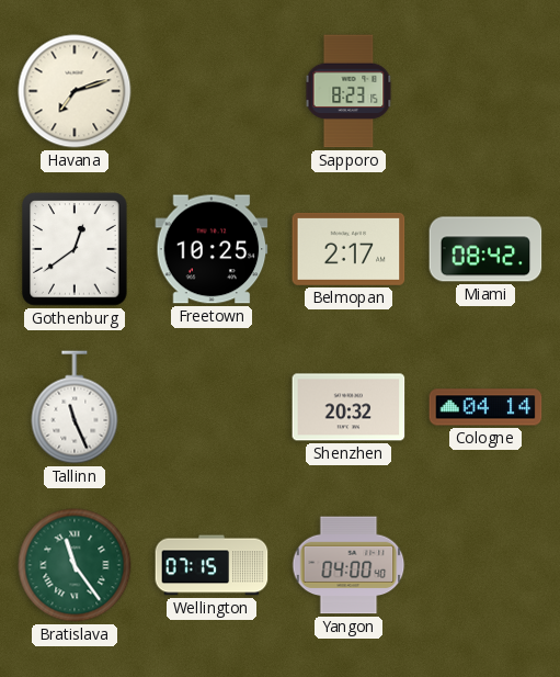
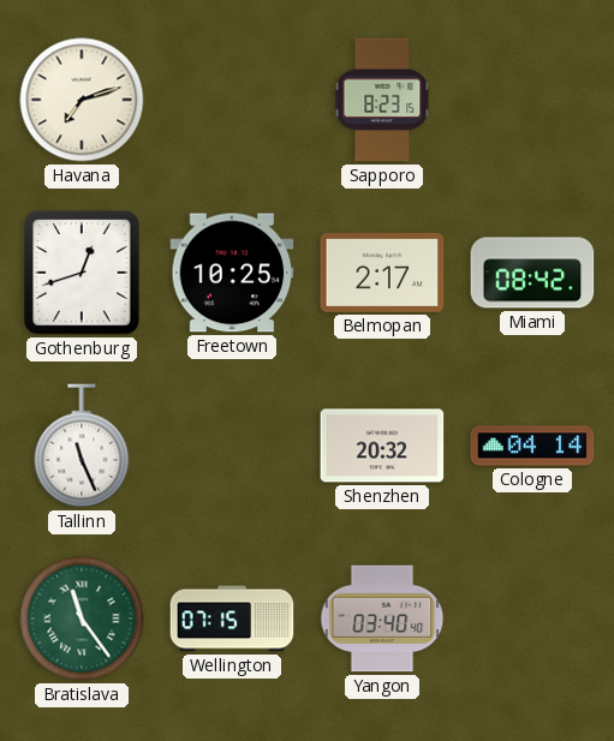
Gothenburg: 12:39 -> 12:42
Yangon: 04:00 -> 03:40
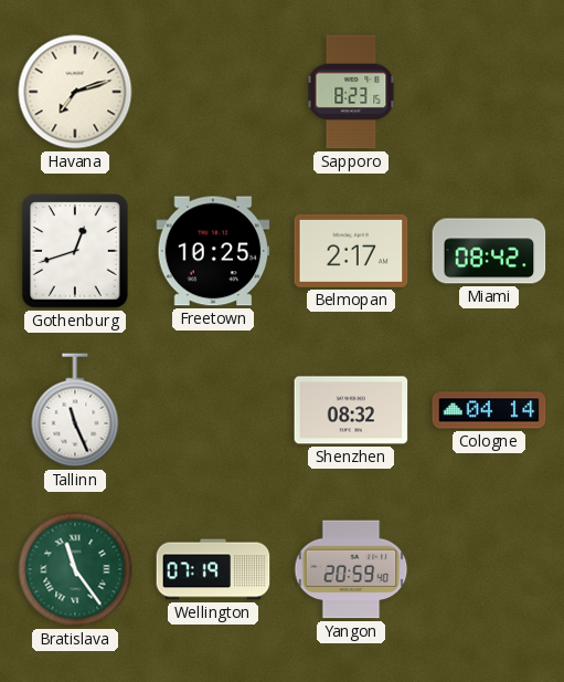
Shenzhen: 20:32 -> 08:32
Wellington: 07:15 -> 07:19
Yangon: 03:40 -> 20:59
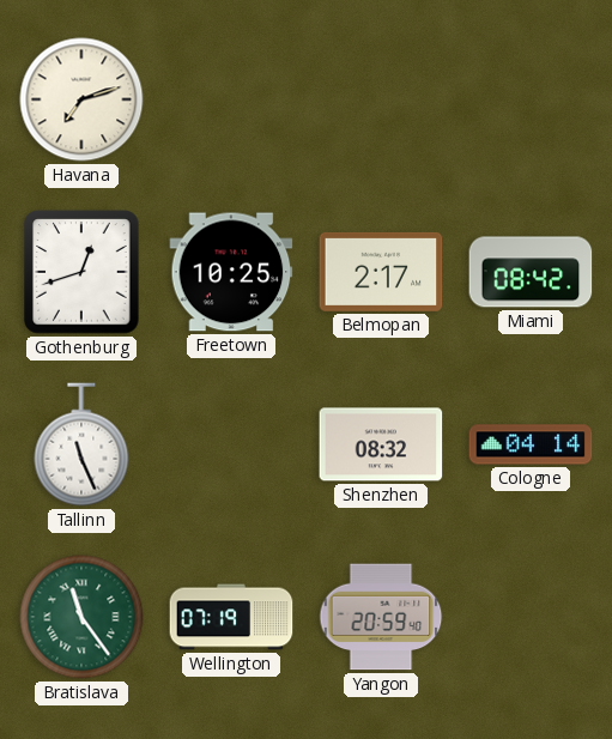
Sapporo: 8:23 -> none
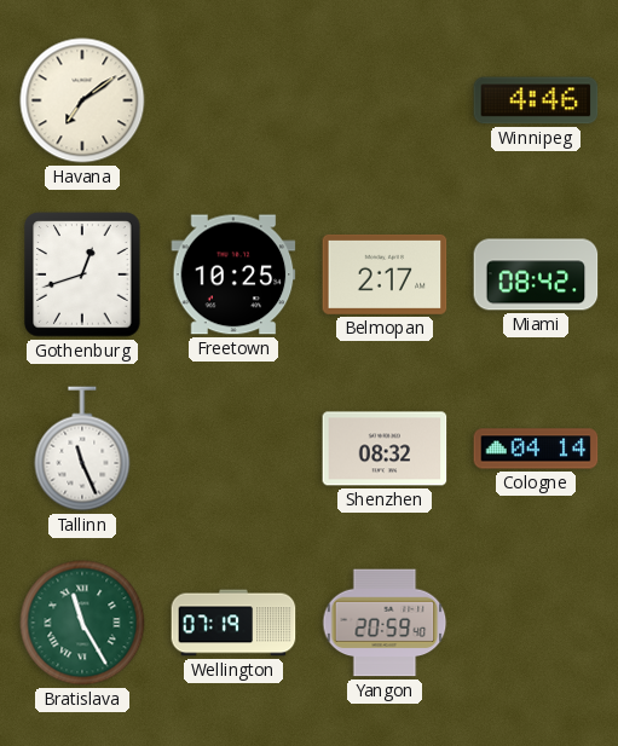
Havana: 7:12 -> 7:09
Winnipeg: none -> 4:46
Bratislava: 11:24 -> 11:25
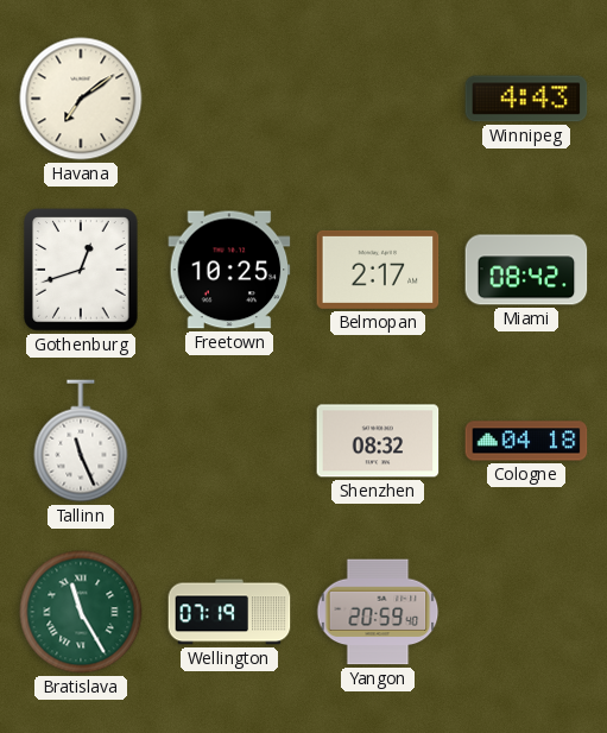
Winnipeg: 4:46 -> 4:43
Cologne: 04:14 -> 04:18
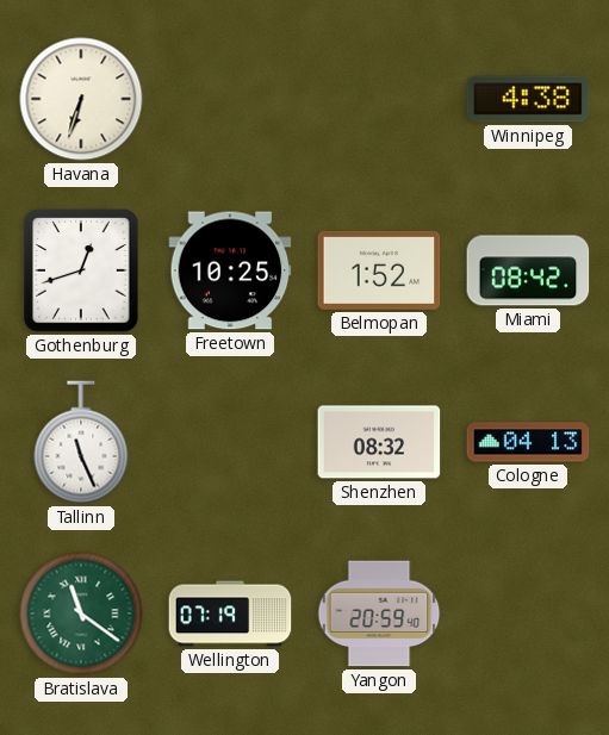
Havana: 7:09 -> 6:33
Winnipeg: 4:43 -> 4:38
Belmopan: 2:17 -> 1:52
Cologne: 04:18 -> 04:13
Bratislava: 11:25 -> 11:21
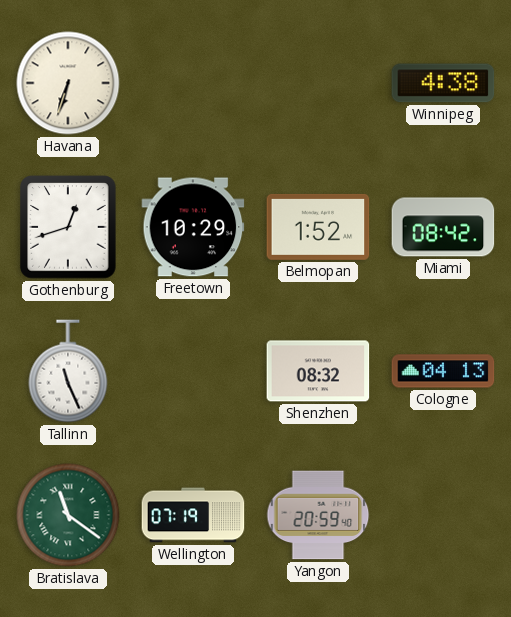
Freetown: 10:25 -> 10:29
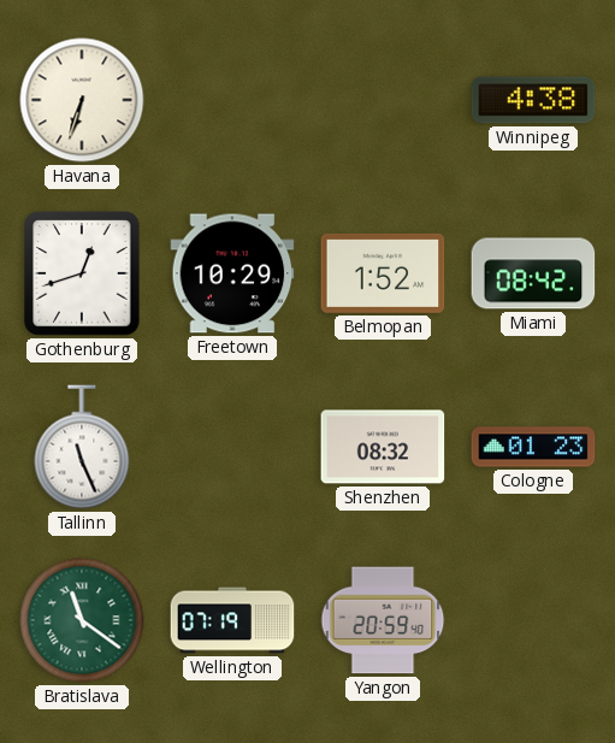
Cologne: 04:13 -> 01:23
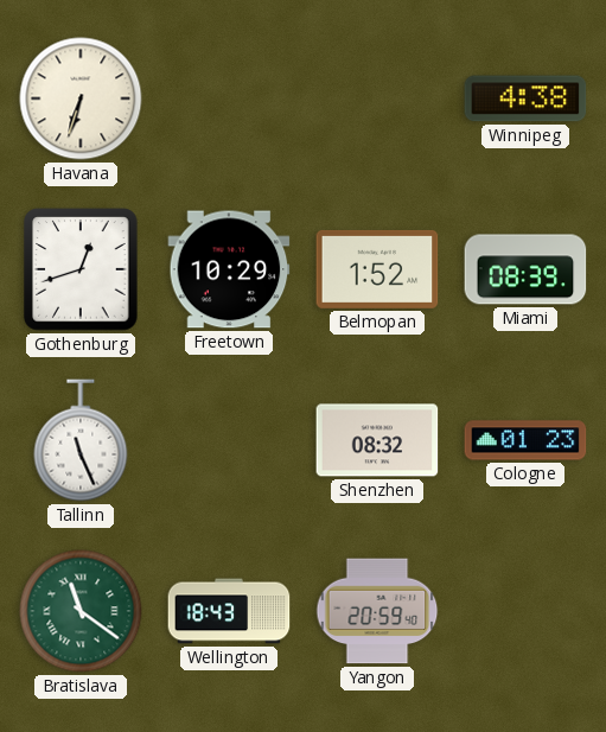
Miami: 08:42 -> 08:39
Wellington: 07:19 -> 18:43
